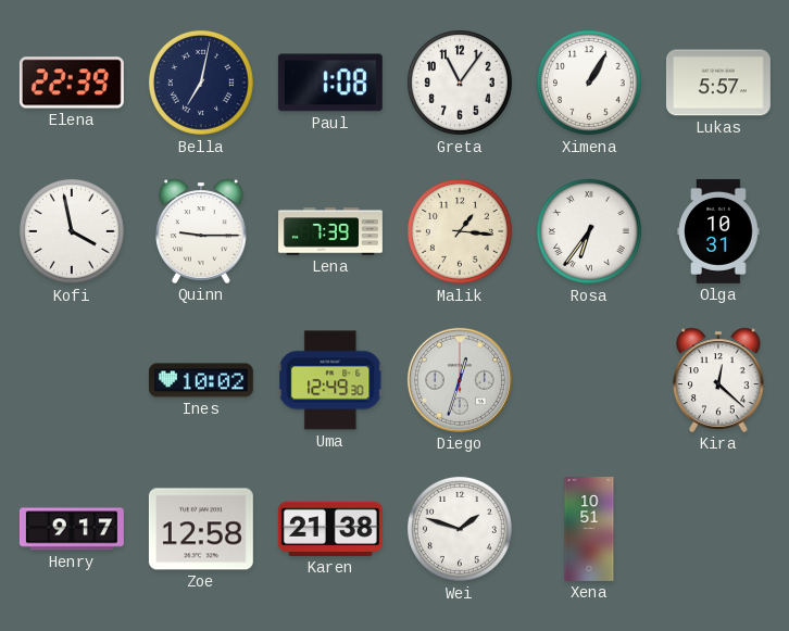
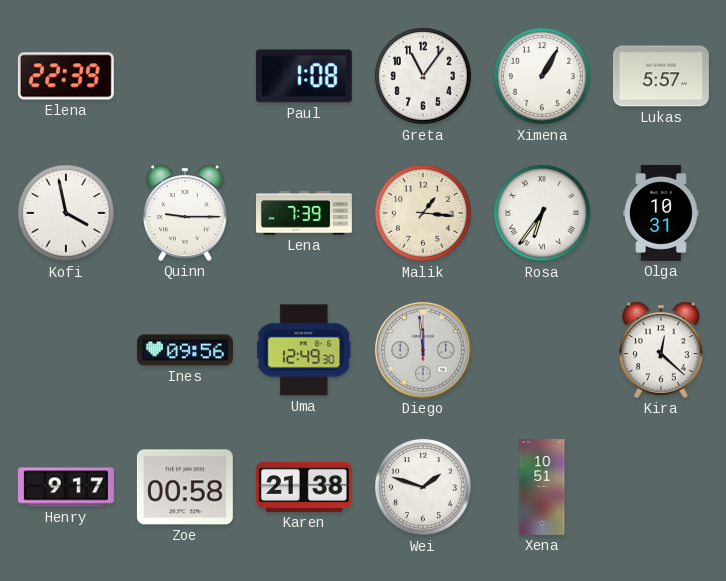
Bella: 7:02 -> none
Ines: 10:02 -> 09:56
Diego: 12:33 -> 11:59
Zoe: 12:58 -> 00:58
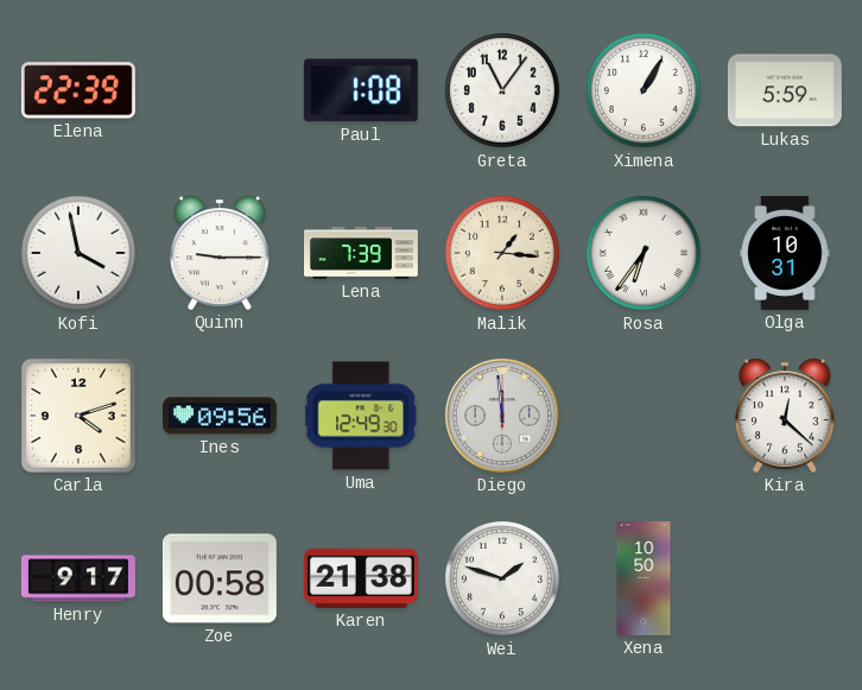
Lukas: 5:57 -> 5:59
Carla: none -> 4:12
Xena: 10:51 -> 10:50
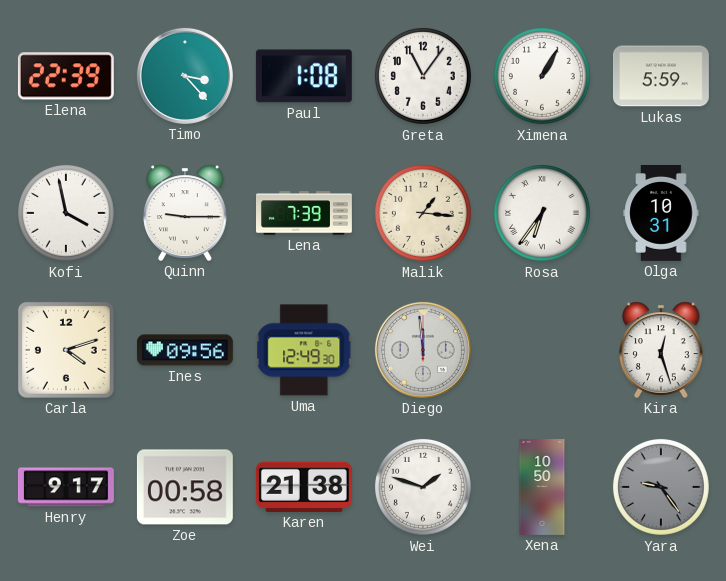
Timo: none -> 3:23
Kira: 12:22 -> 12:27
Yara: none -> 9:24
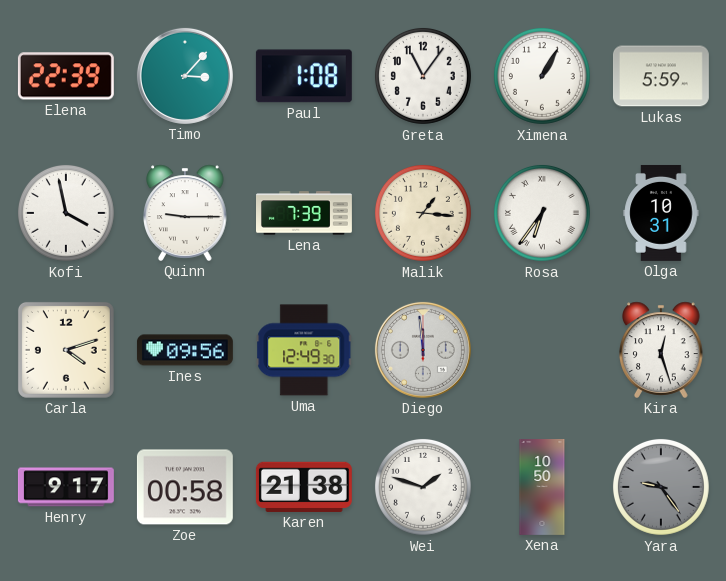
Timo: 3:23 -> 3:07
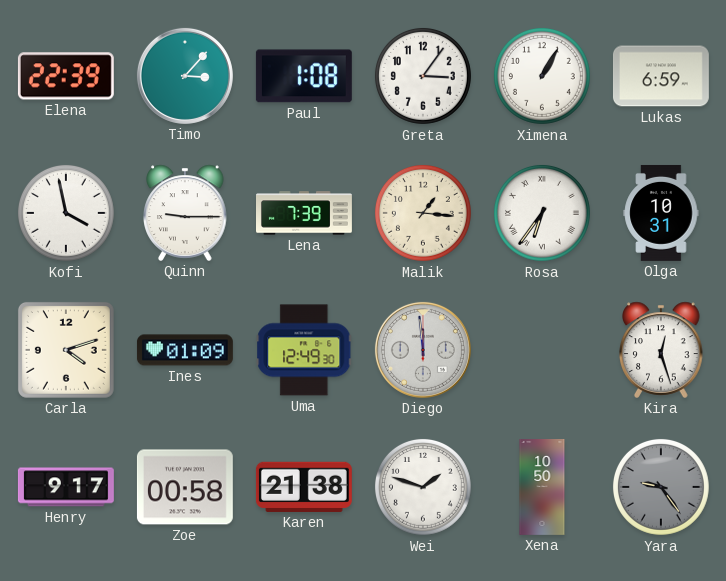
Greta: 11:06 -> 3:06
Lukas: 5:59 -> 6:59
Ines: 09:56 -> 01:09
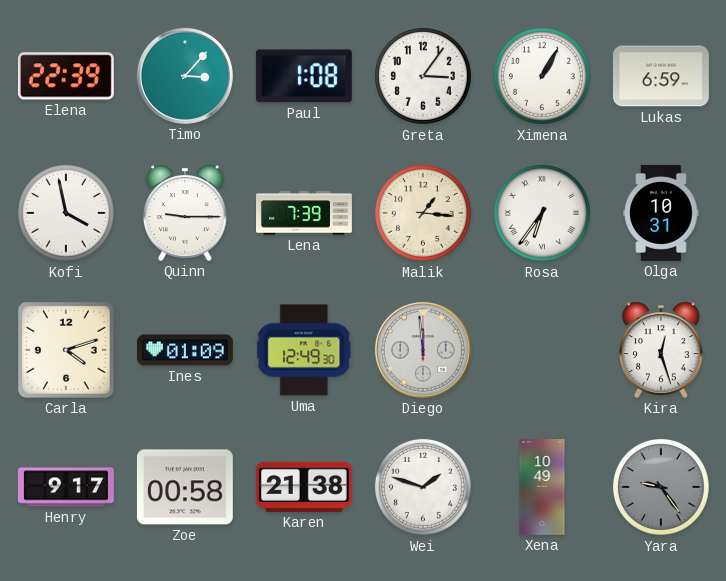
Xena: 10:50 -> 10:49
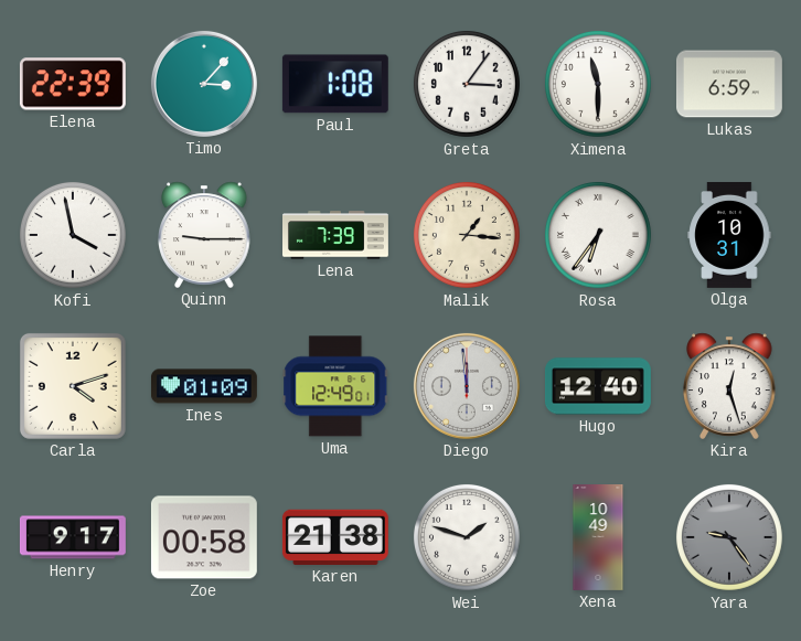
Ximena: 1:05 -> 11:30
Uma: 12:49:30 -> 12:49:01
Hugo: none -> 12:40
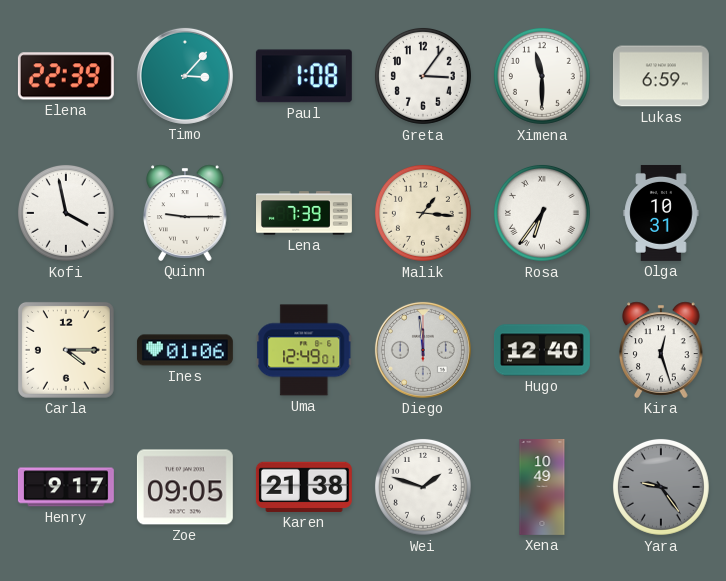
Carla: 4:12 -> 4:15
Ines: 01:09 -> 01:06
Zoe: 00:58 -> 09:05
